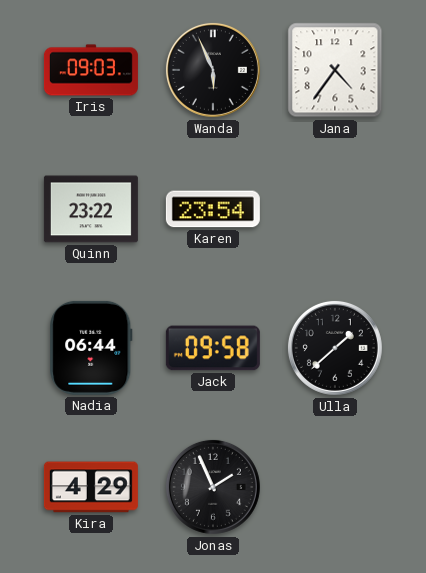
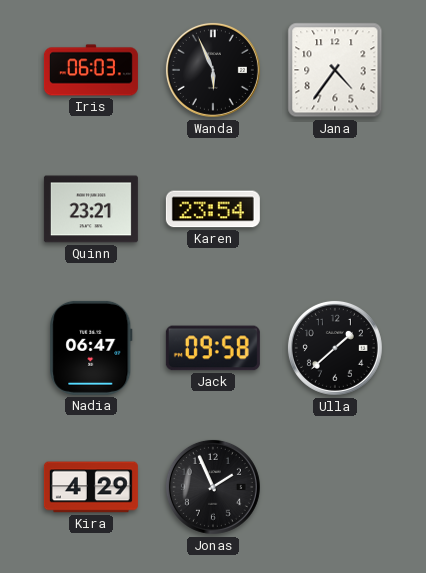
Iris: 09:03 -> 06:03
Quinn: 23:22 -> 23:21
Nadia: 06:44 -> 06:47
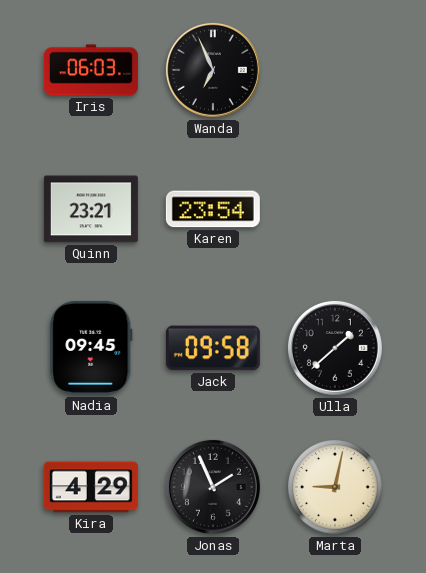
Wanda: 5:56 -> 6:56
Jana: 4:36 -> none
Nadia: 06:47 -> 09:45
Marta: none -> 9:02
